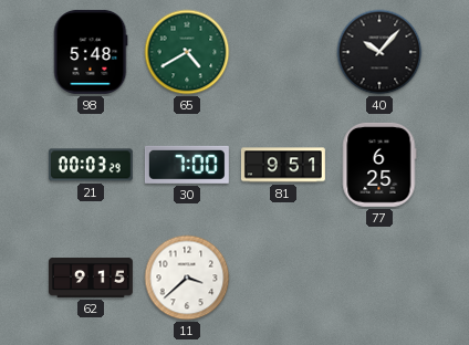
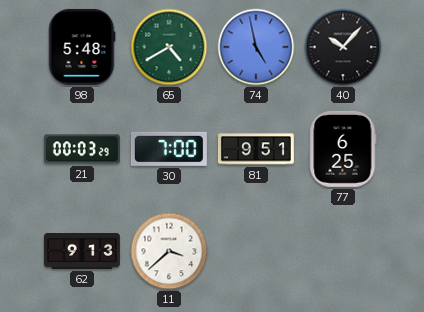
74: none -> 4:58
62: 9:15 -> 9:13
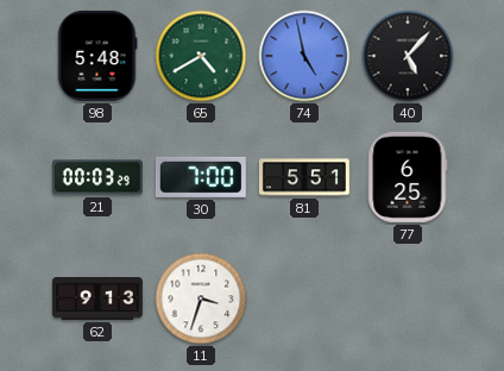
40: 10:07 -> 5:07
81: 9:51 -> 5:51
11: 3:38 -> 3:33
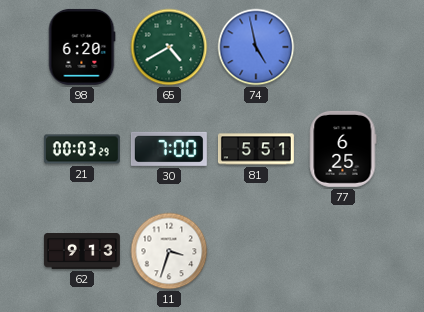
98: 5:48 -> 6:20
40: 5:07 -> none
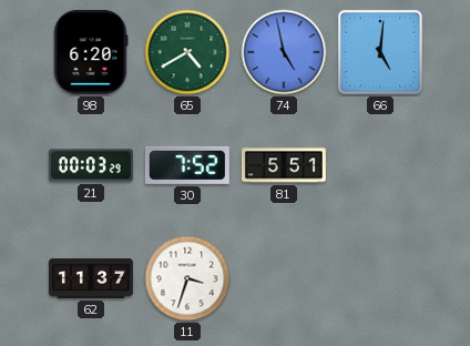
66: none -> 5:01
30: 7:00 -> 7:52
77: 6:25 -> none
62: 9:13 -> 11:37
